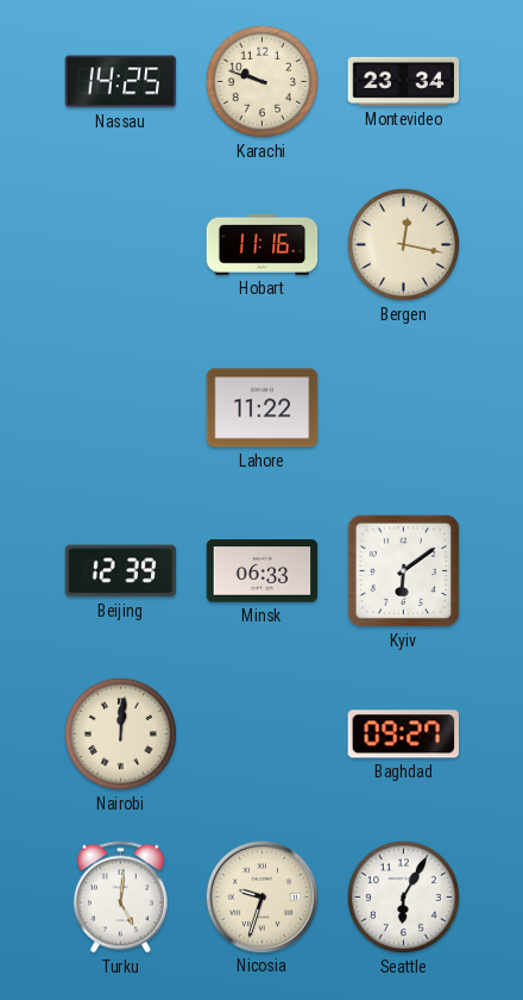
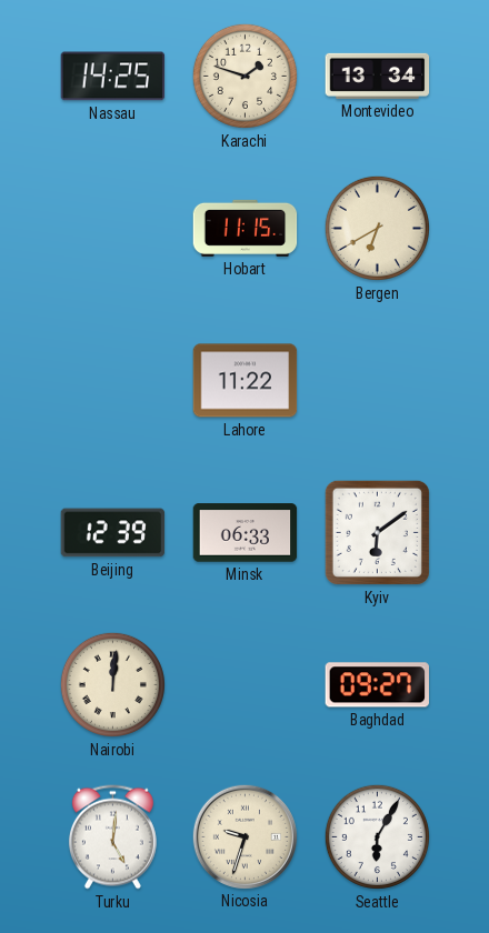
Karachi: 9:48 -> 1:48
Montevideo: 23:34 -> 13:34
Hobart: 11:16 -> 11:15
Bergen: 12:17 -> 6:40
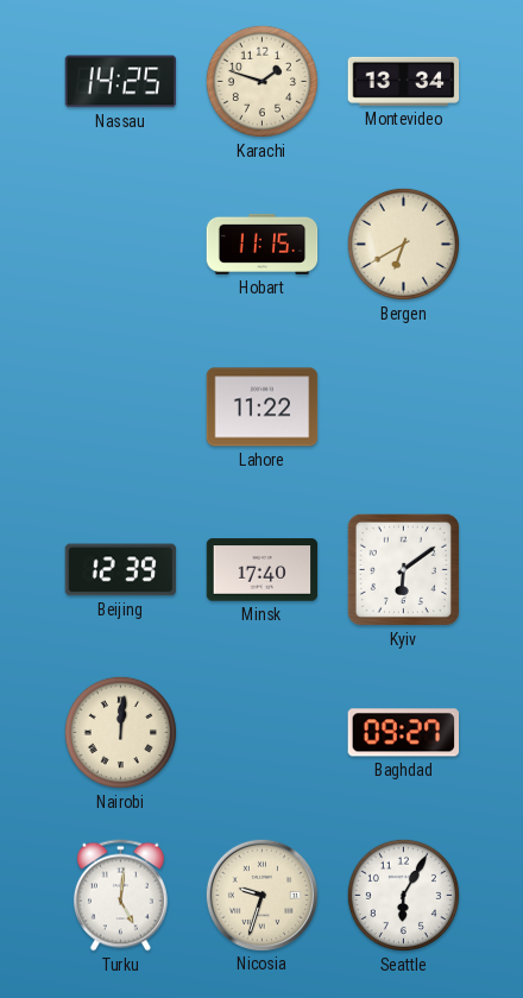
Minsk: 06:33 -> 17:40
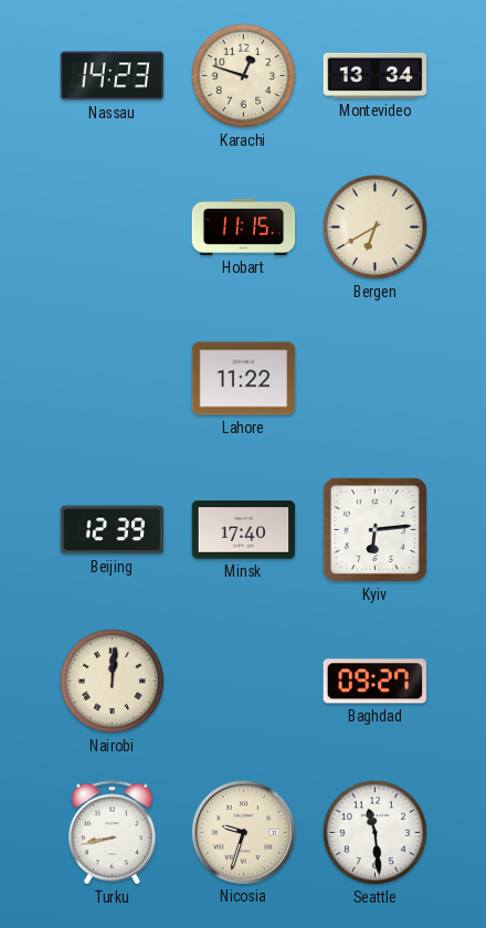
Nassau: 14:25 -> 14:23
Karachi: 1:48 -> 12:48
Kyiv: 6:09 -> 6:14
Turku: 5:01 -> 8:43
Seattle: 6:05 -> 11:29
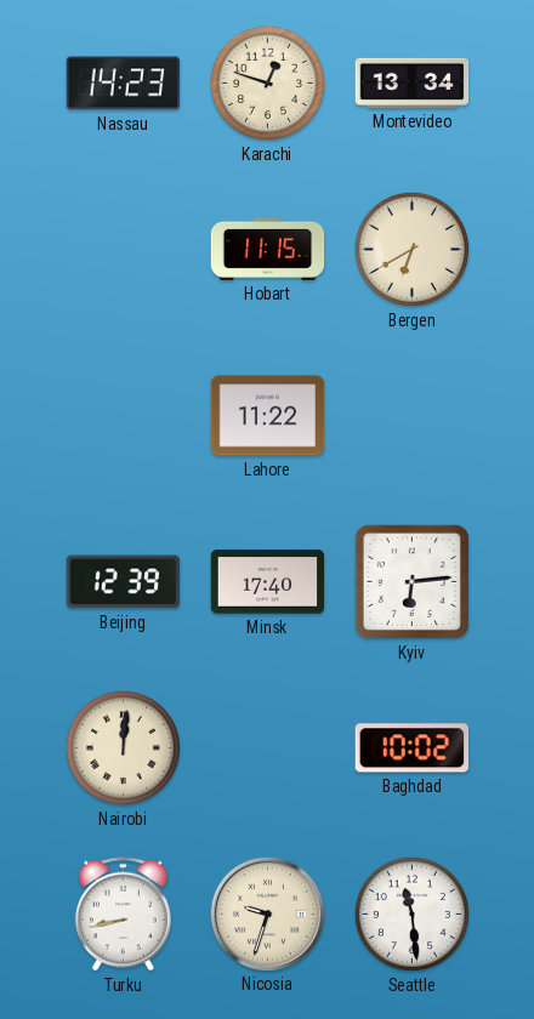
Baghdad: 09:27 -> 10:02
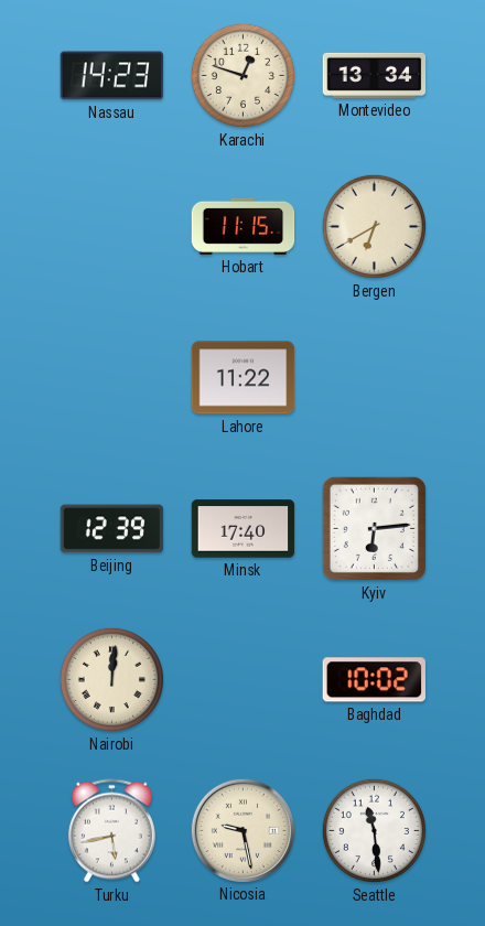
Turku: 8:43 -> 5:43
Nicosia: 9:33 -> 9:28
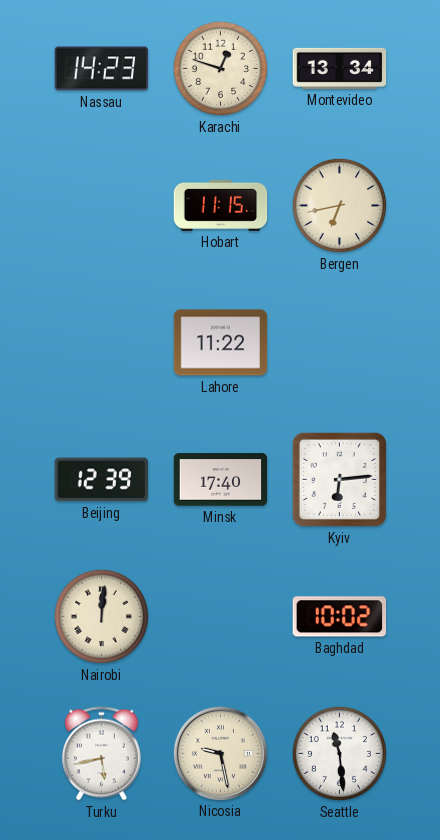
Bergen: 6:40 -> 6:43
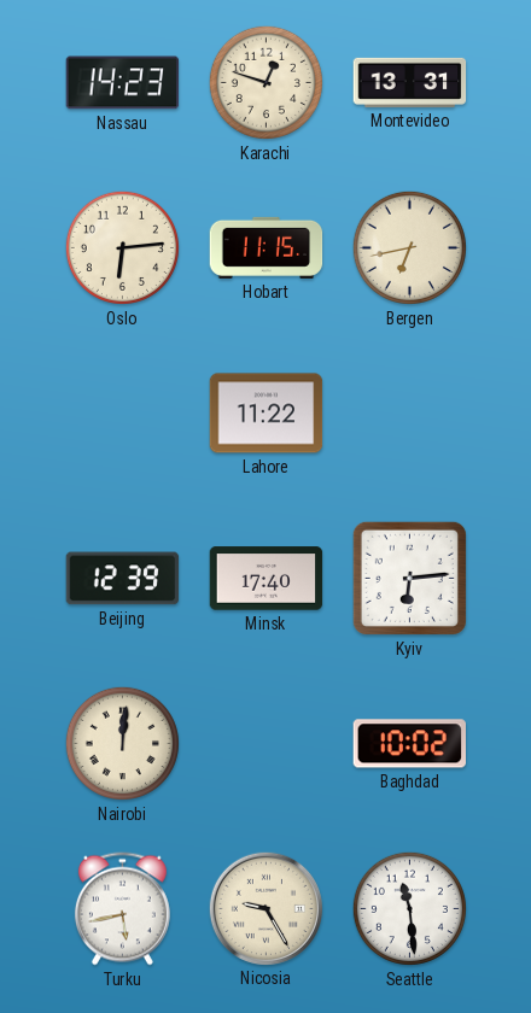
Montevideo: 13:34 -> 13:31
Oslo: none -> 6:14
Nicosia: 9:28 -> 9:25
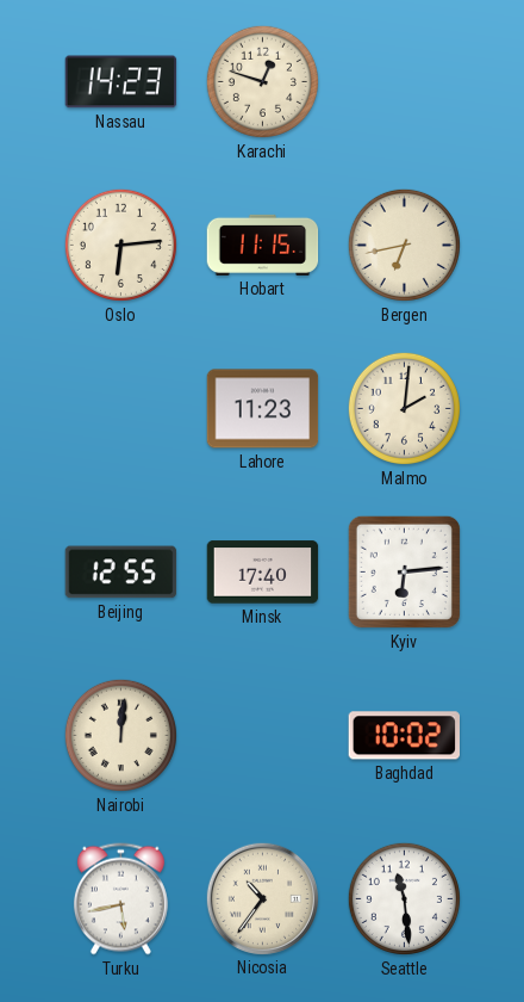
Montevideo: 13:31 -> none
Lahore: 11:22 -> 11:23
Malmo: none -> 2:01
Beijing: 12:39 -> 12:55
Nicosia: 9:25 -> 10:36
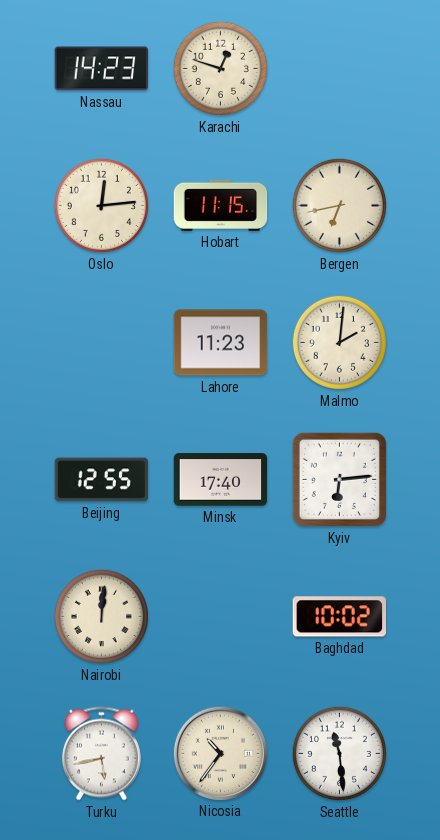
Oslo: 6:14 -> 12:14
